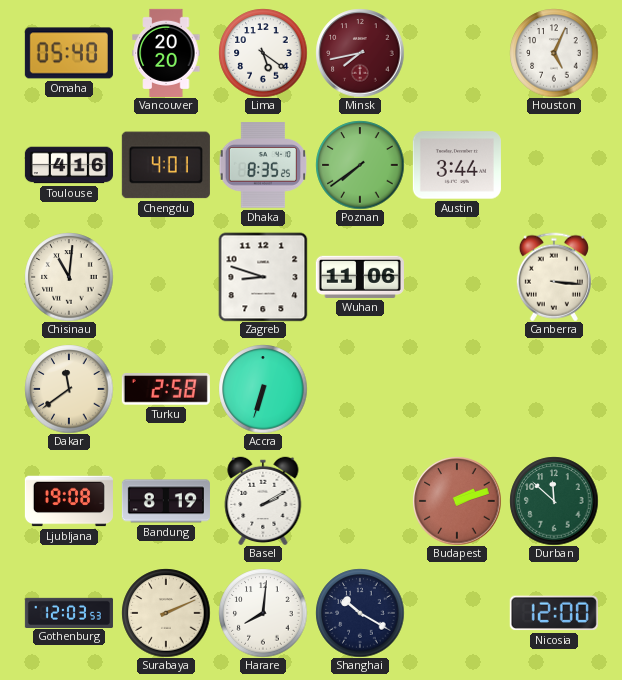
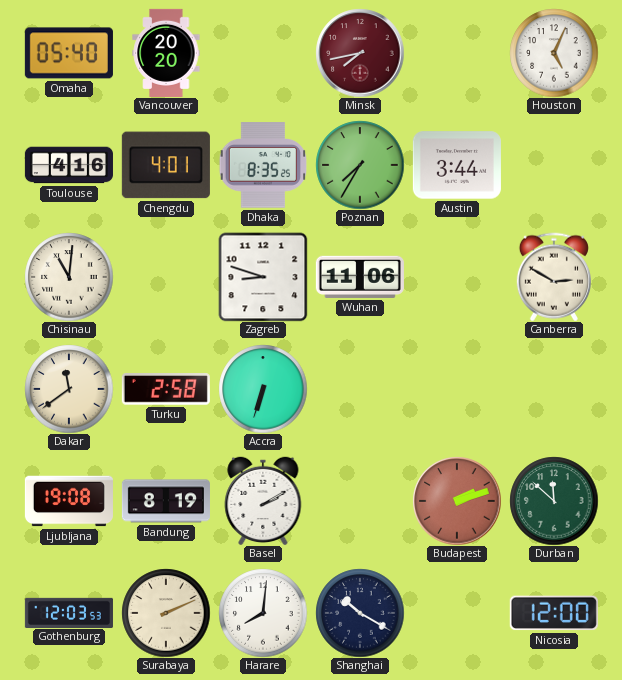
Lima: 5:21 -> none
Poznan: 7:39 -> 7:35
Canberra: 3:16 -> 2:50
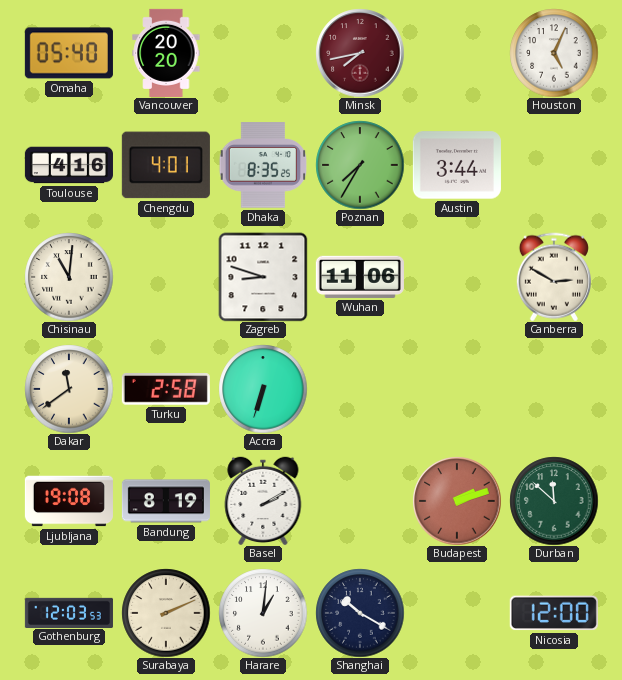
Harare: 8:01 -> 1:01
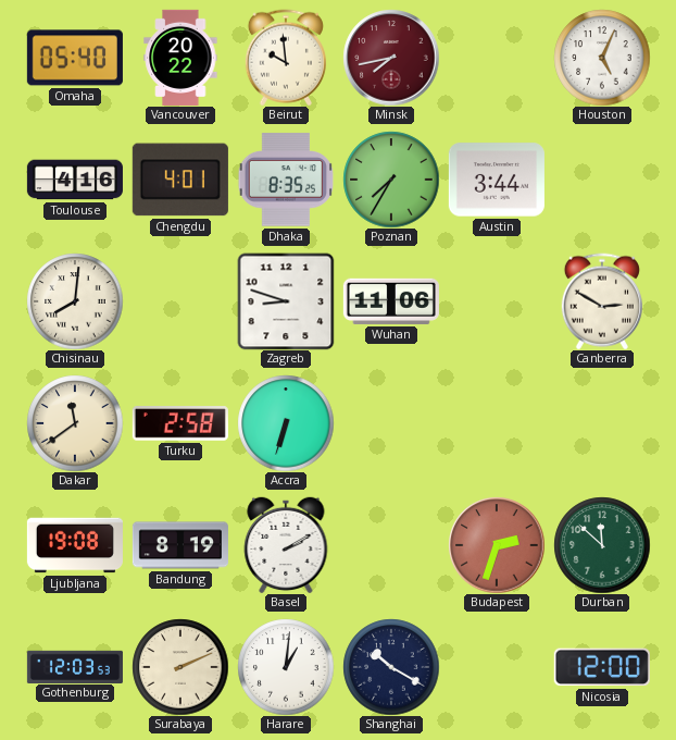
Vancouver: 20:20 -> 20:22
Beirut: none -> 9:59
Chisinau: 11:01 -> 8:01
Budapest: 2:12 -> 2:33
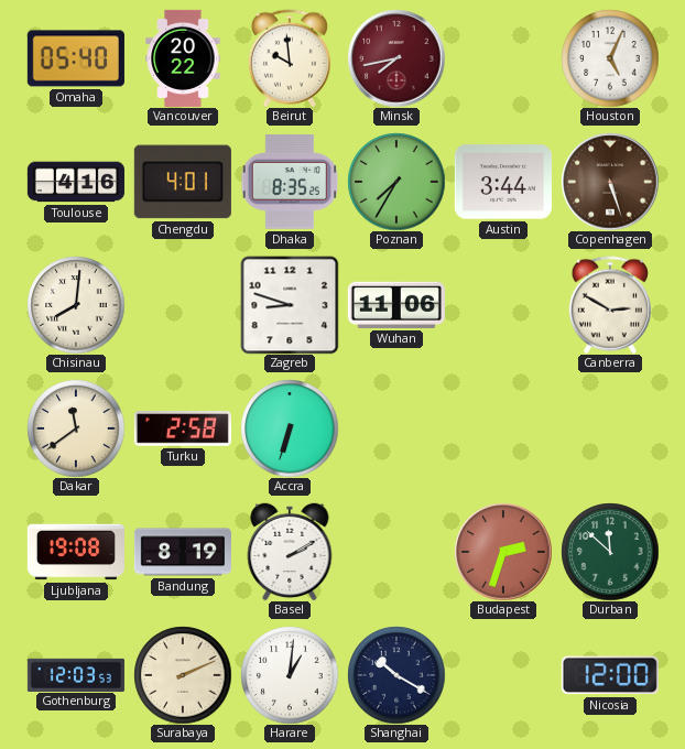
Copenhagen: none -> 5:27
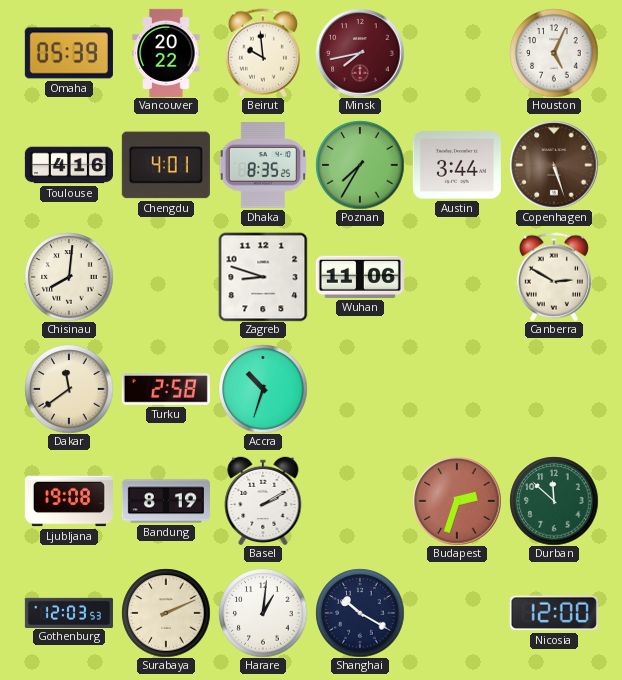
Omaha: 05:40 -> 05:39
Accra: 6:33 -> 10:33
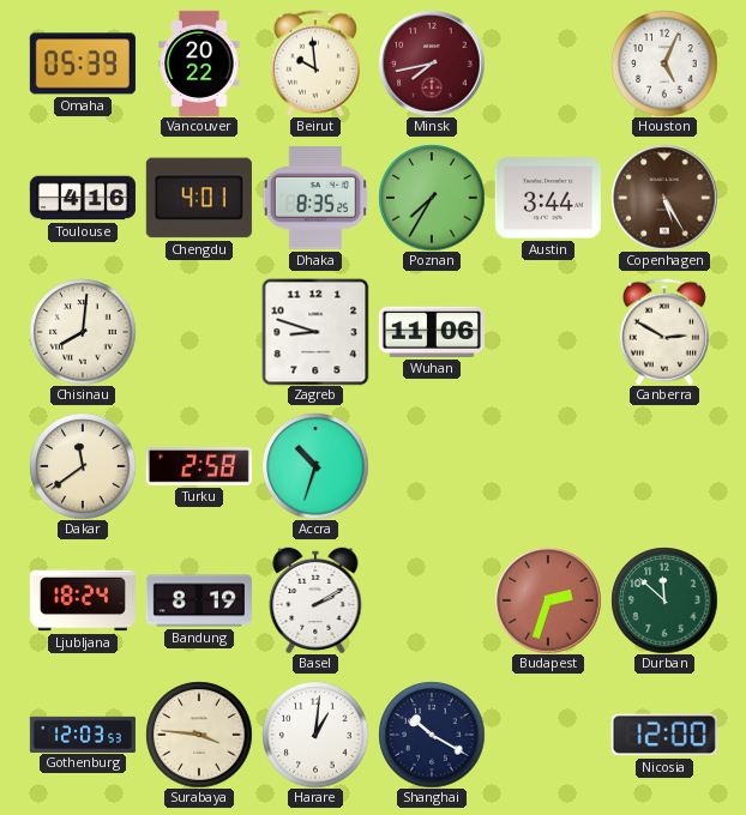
Copenhagen: 5:27 -> 5:25
Ljubljana: 19:08 -> 18:24
Surabaya: 2:11 -> 3:46
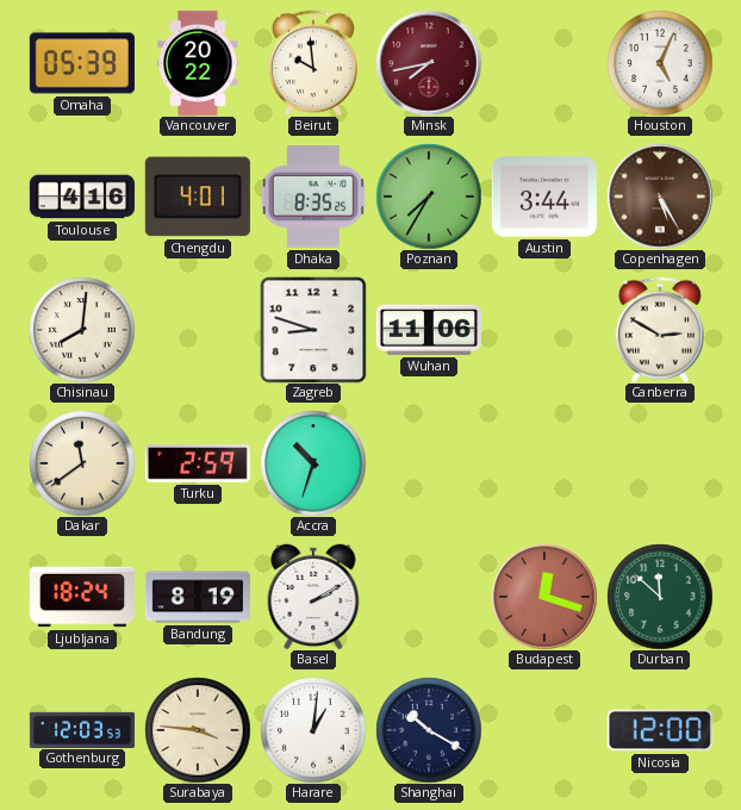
Turku: 2:58 -> 2:59
Budapest: 2:33 -> 12:18
